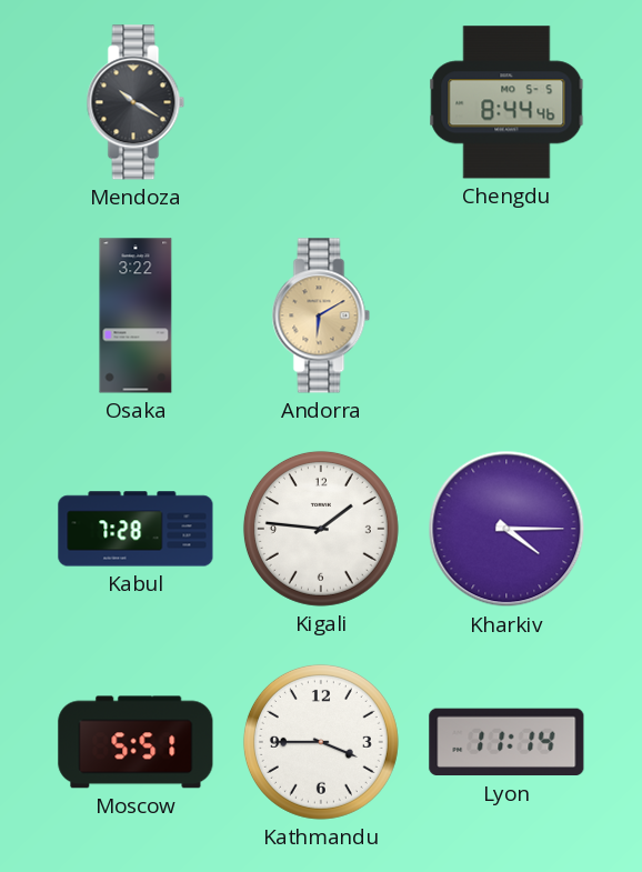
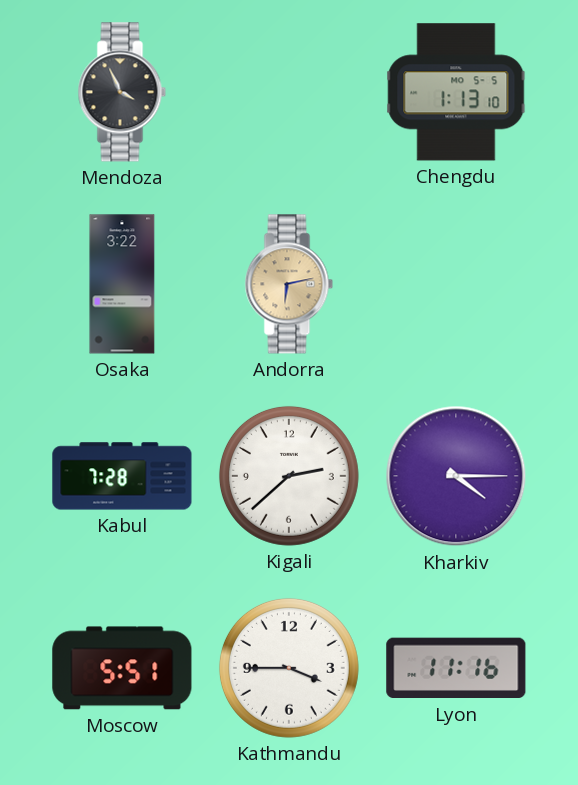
Mendoza: 10:20 -> 3:56
Chengdu: 8:44 -> 1:13
Andorra: 6:10 -> 6:13
Kigali: 1:46 -> 2:38
Lyon: 11:14 -> 11:16
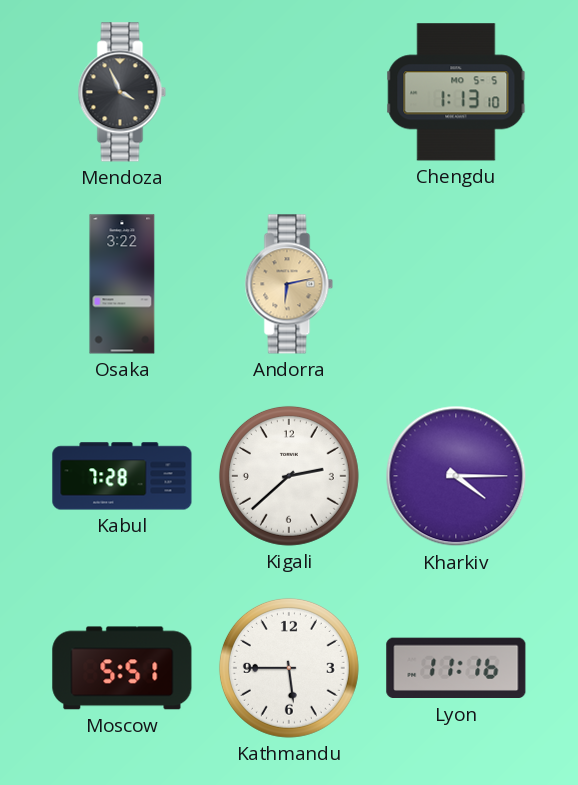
Kathmandu: 3:45 -> 5:45
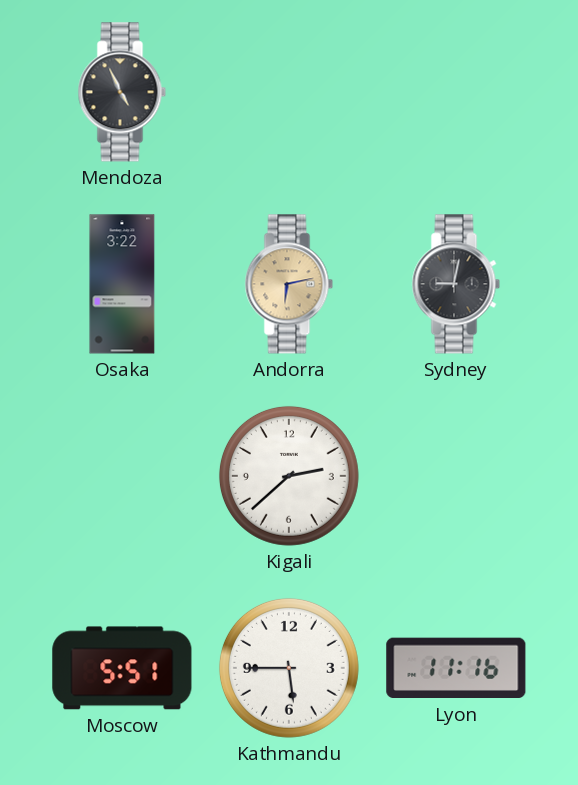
Mendoza: 3:56 -> 4:56
Chengdu: 1:13 -> none
Sydney: none -> 9:02
Kabul: 7:28 -> none
Kharkiv: 4:15 -> none
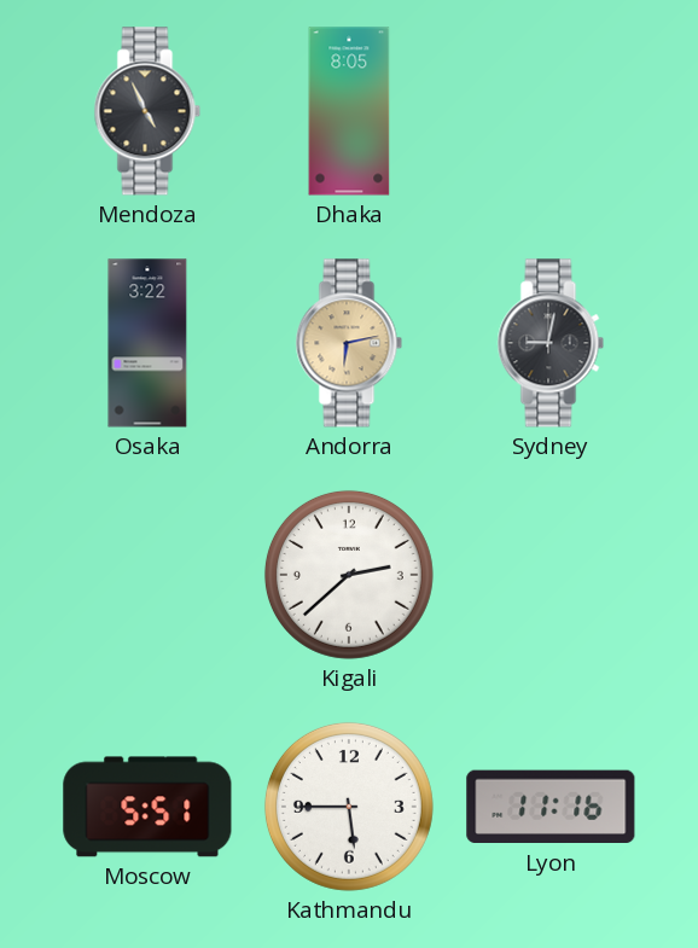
Dhaka: none -> 8:05
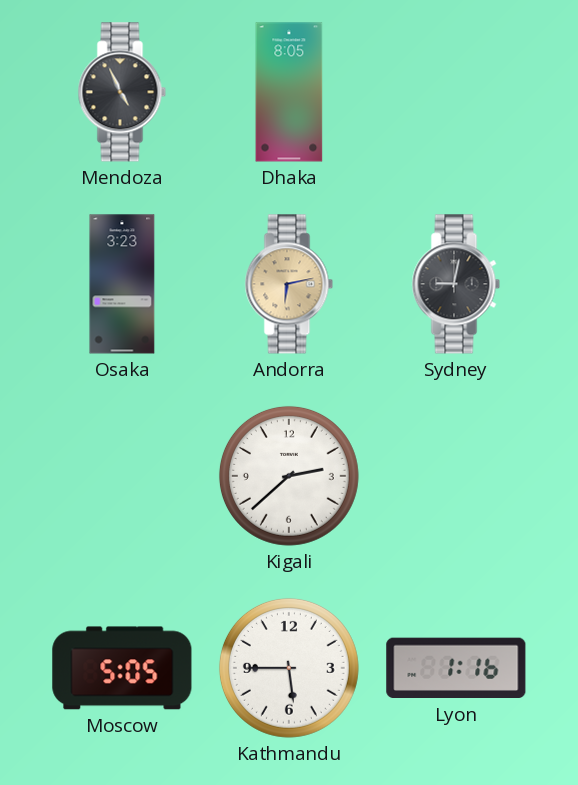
Osaka: 3:22 -> 3:23
Moscow: 5:51 -> 5:05
Lyon: 11:16 -> 1:16
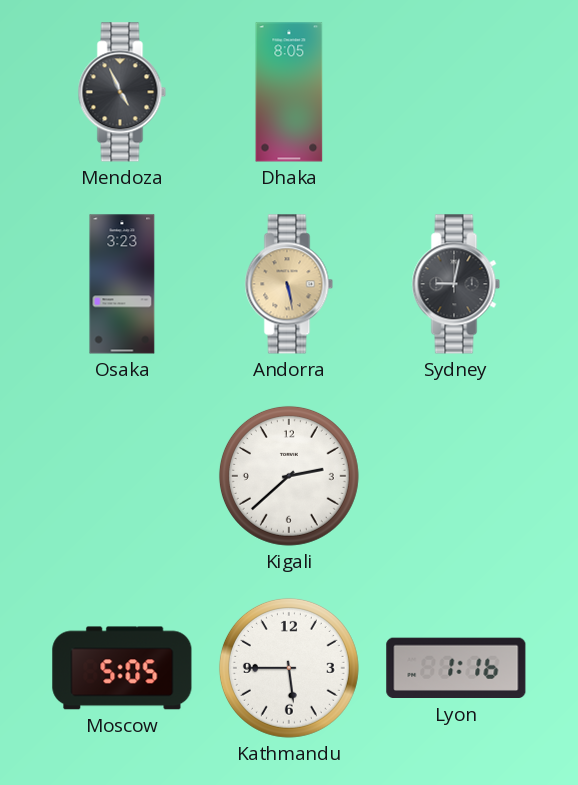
Andorra: 6:13 -> 5:28
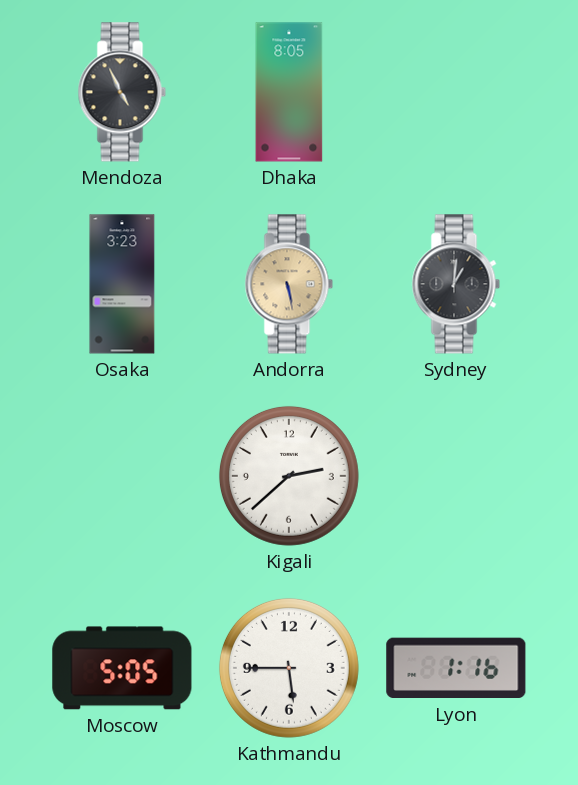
Sydney: 9:02 -> 1:01
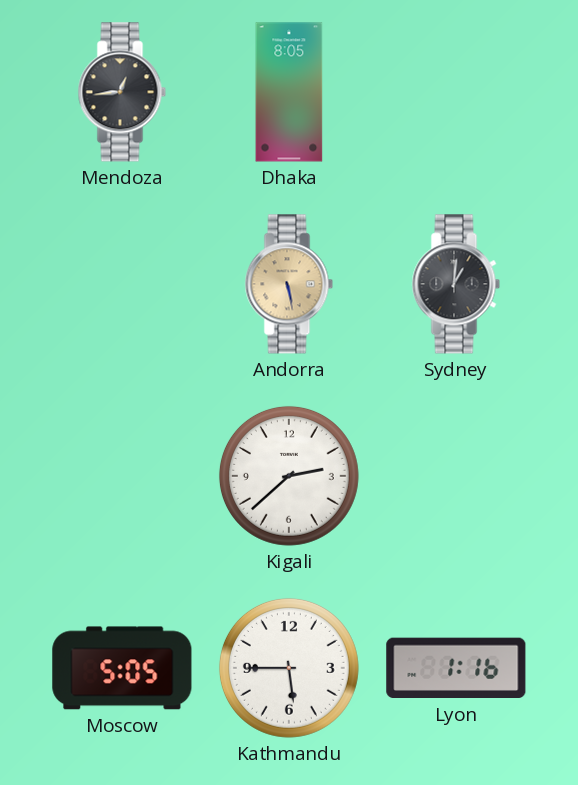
Mendoza: 4:56 -> 12:44
Osaka: 3:23 -> none
